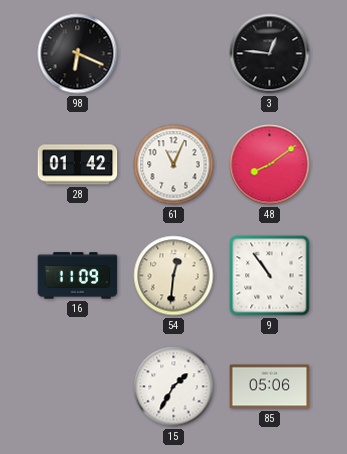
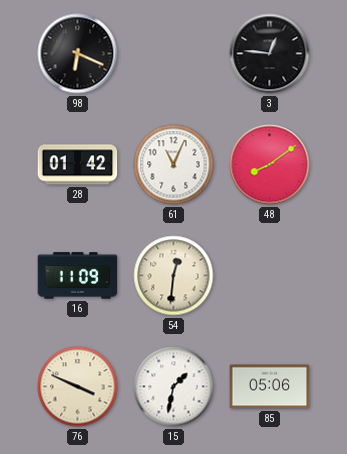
9: 10:54 -> none
76: none -> 3:49
15: 1:35 -> 1:32
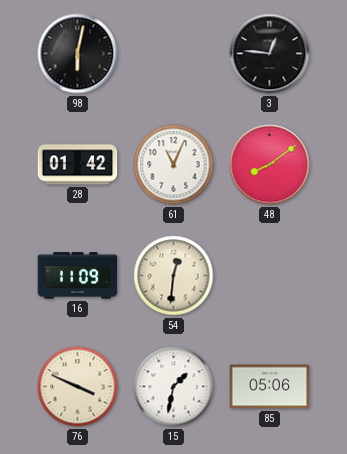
98: 6:19 -> 6:02
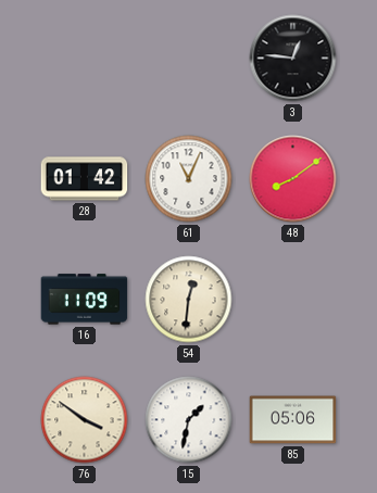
98: 6:02 -> none
76: 3:49 -> 3:51
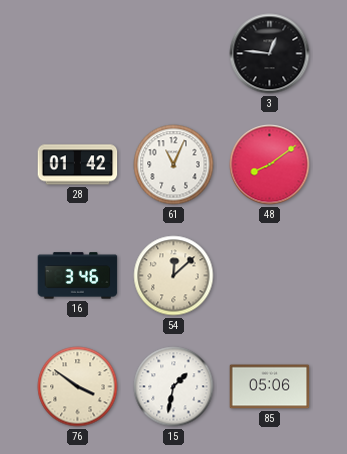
16: 11:09 -> 3:46
54: 12:31 -> 12:08
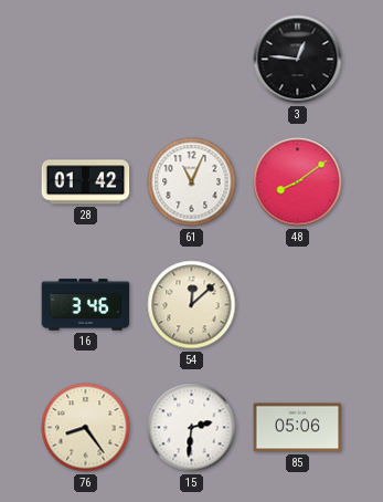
76: 3:51 -> 8:24
15: 1:32 -> 2:31
